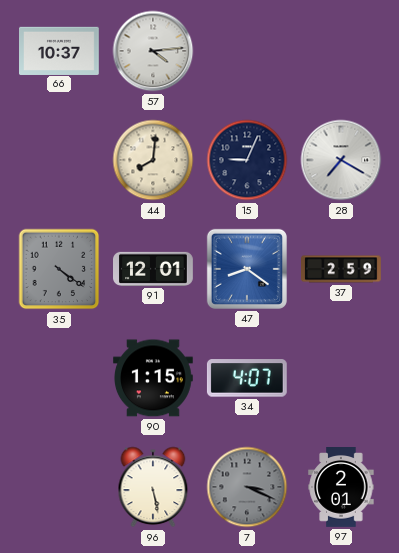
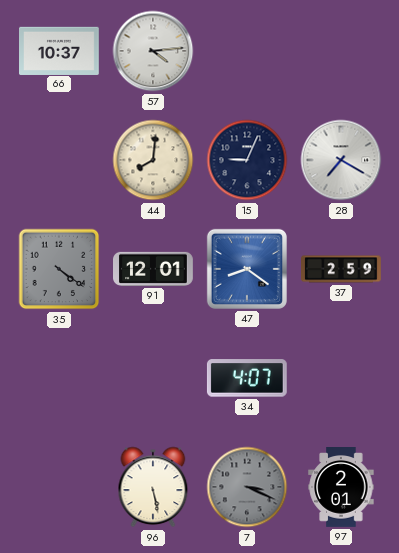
90: 1:15 -> none
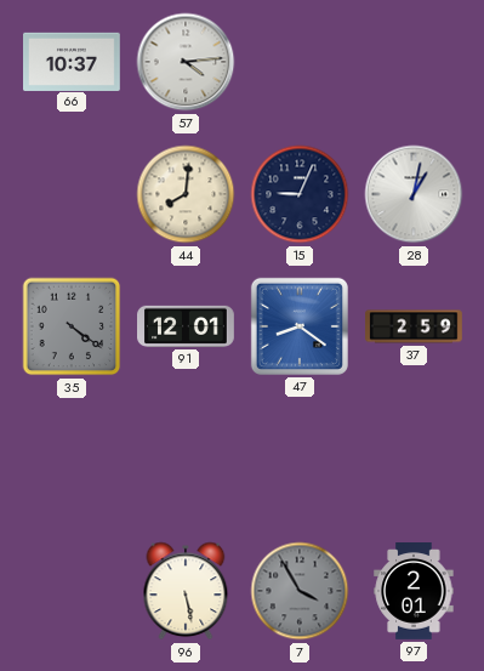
28: 7:20 -> 1:02
34: 4:07 -> none
7: 3:19 -> 3:55
